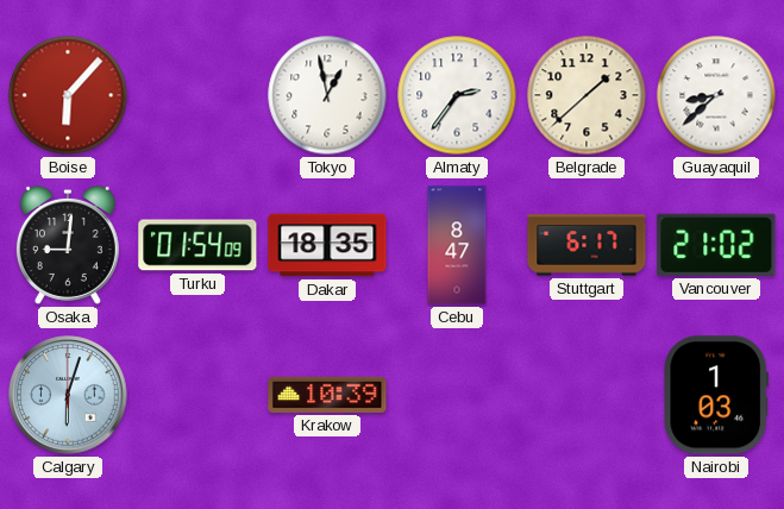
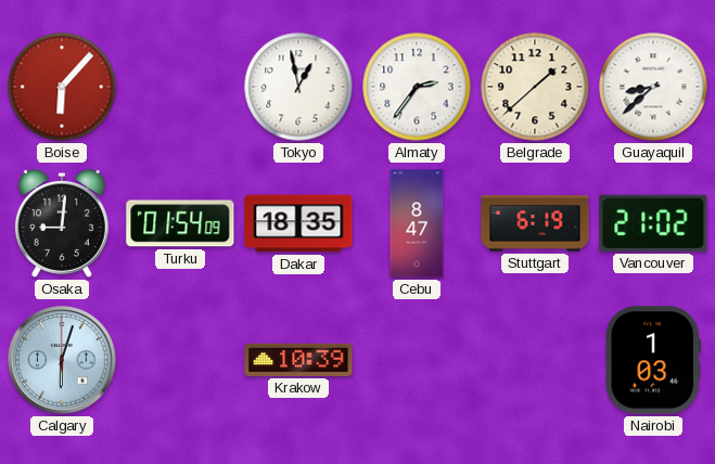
Stuttgart: 6:17 -> 6:19
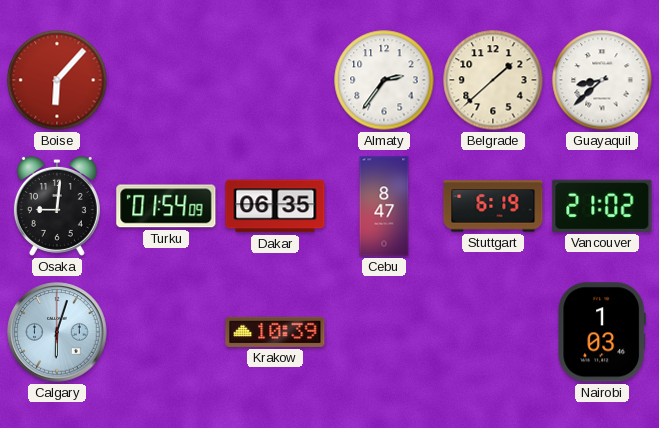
Tokyo: 12:58 -> none
Dakar: 18:35 -> 06:35
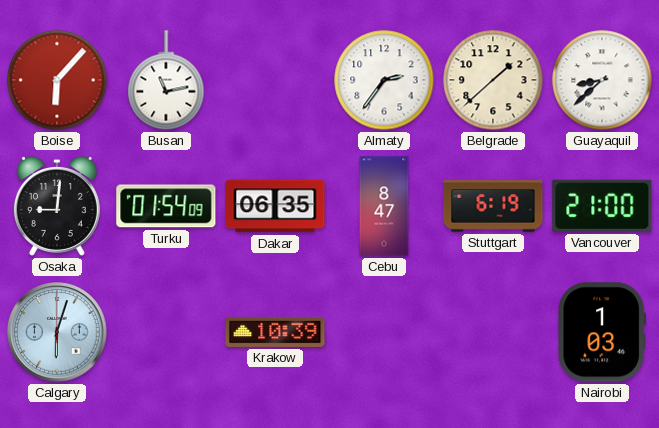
Busan: none -> 11:13
Vancouver: 21:02 -> 21:00
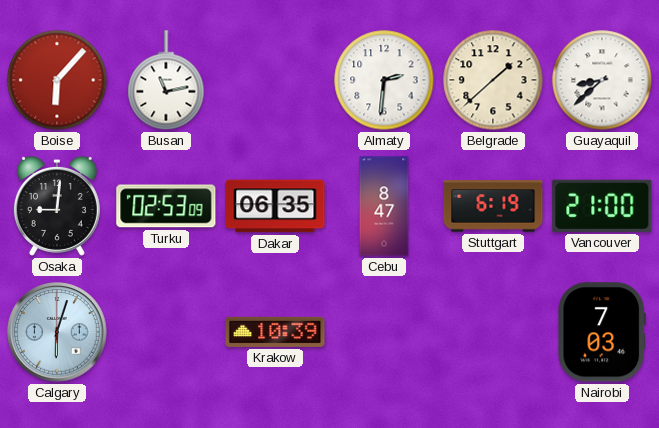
Almaty: 2:36 -> 2:31
Turku: 01:54 -> 02:53
Nairobi: 1:03 -> 7:03
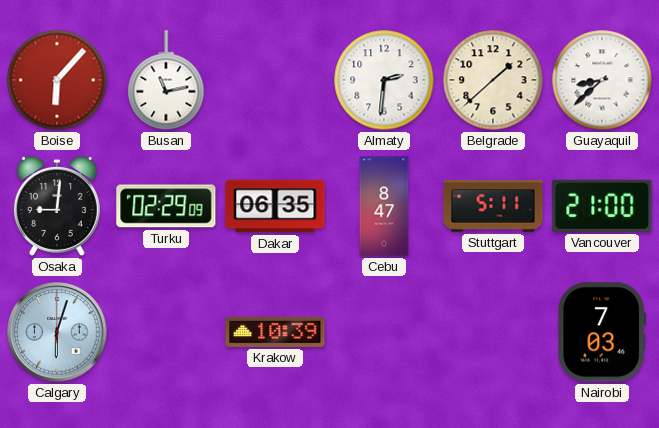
Turku: 02:53 -> 02:29
Stuttgart: 6:19 -> 5:11
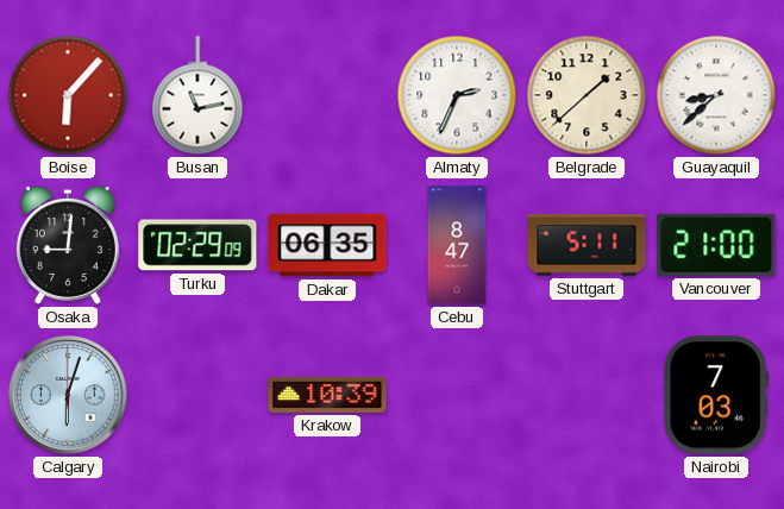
Almaty: 2:31 -> 2:34
